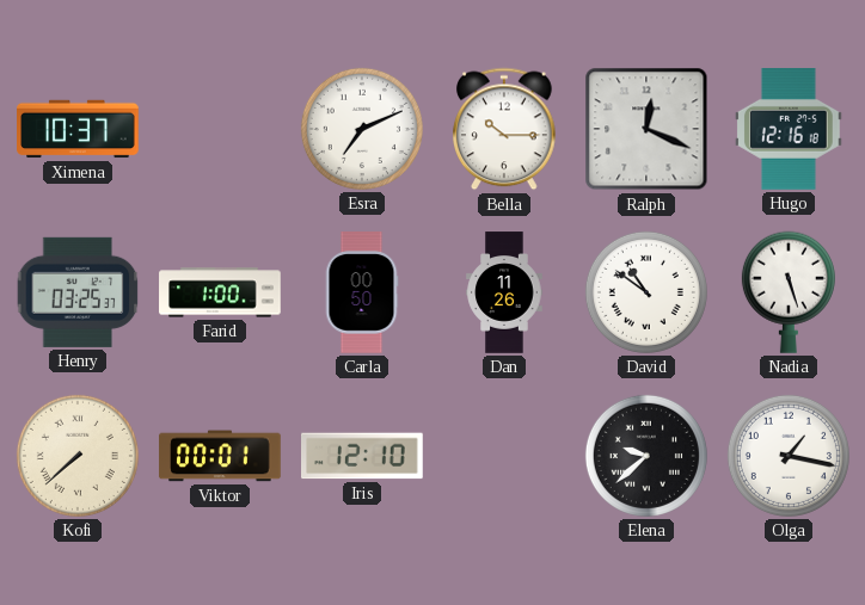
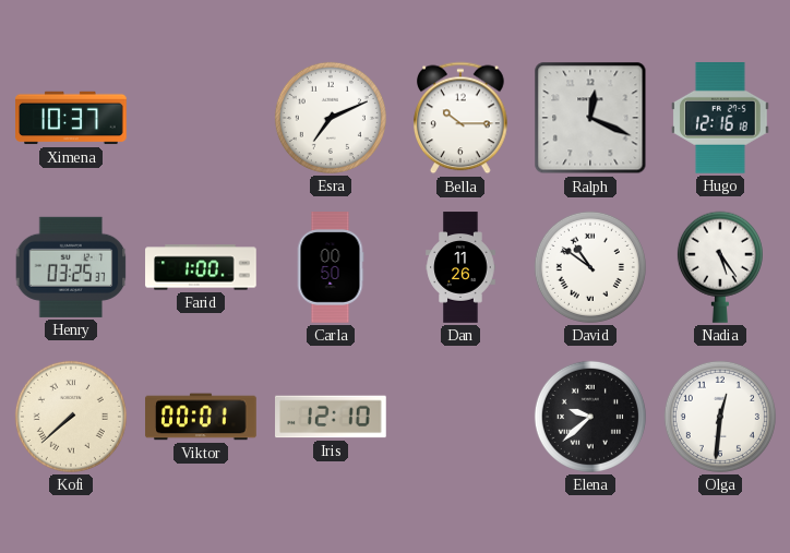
Nadia: 5:27 -> 5:24
Olga: 1:17 -> 12:31
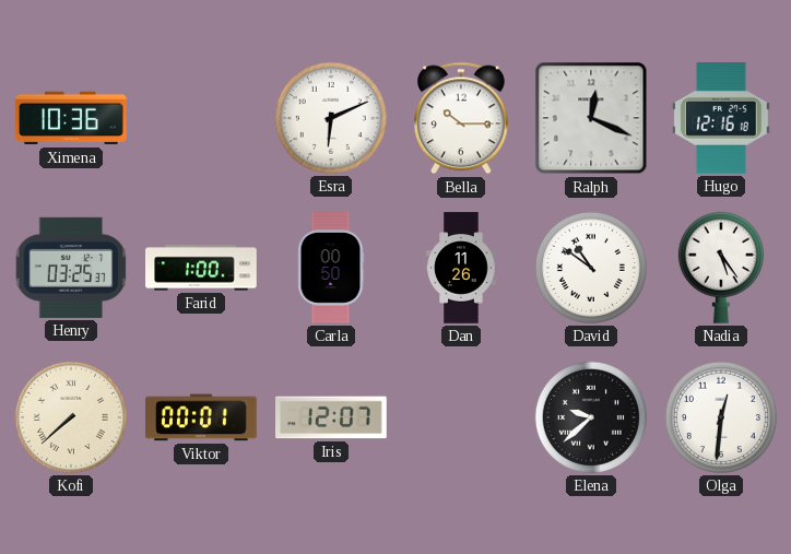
Ximena: 10:37 -> 10:36
Esra: 7:11 -> 6:11
Iris: 12:10 -> 12:07
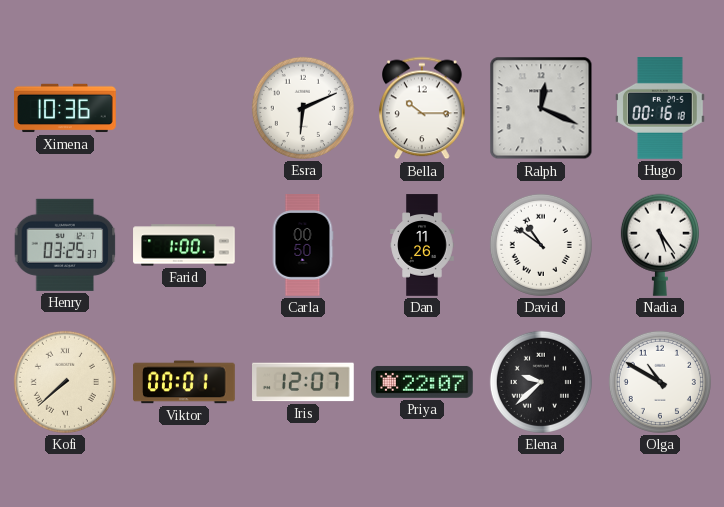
Hugo: 12:16 -> 00:16
Priya: none -> 22:07
Olga: 12:31 -> 10:50
